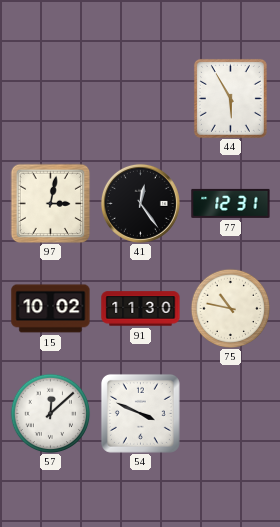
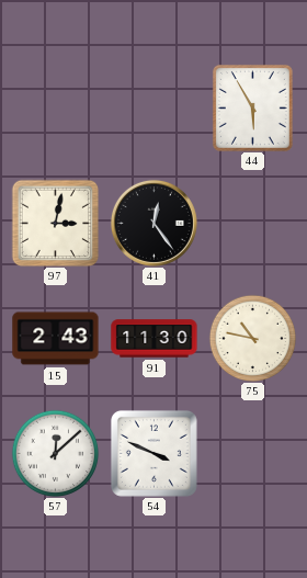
77: 12:31 -> none
15: 10:02 -> 2:43
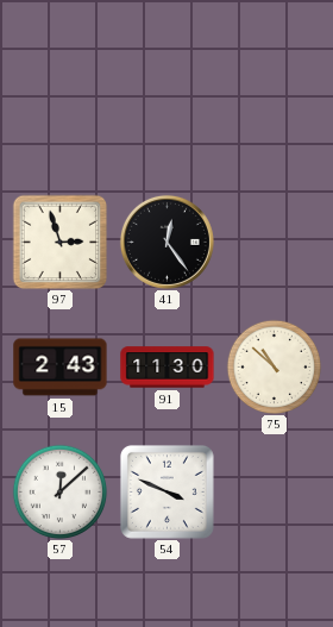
44: 5:55 -> none
97: 3:02 -> 2:57
75: 10:47 -> 10:52
